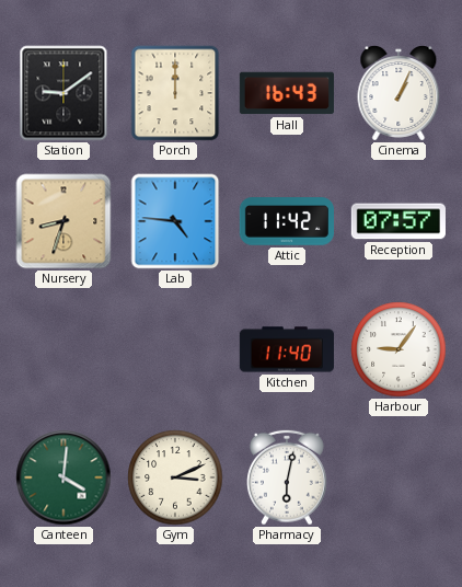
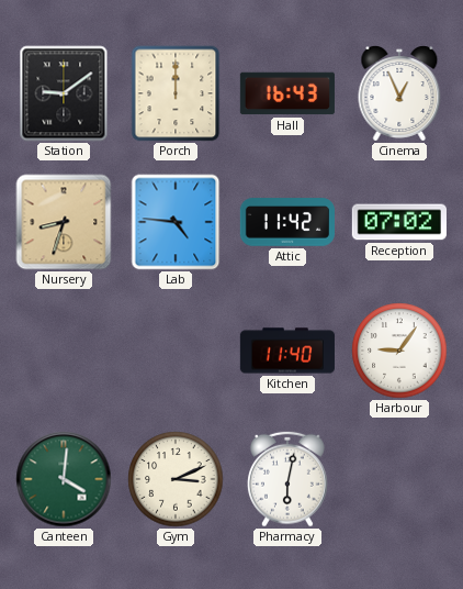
Cinema: 1:04 -> 12:56
Reception: 07:57 -> 07:02
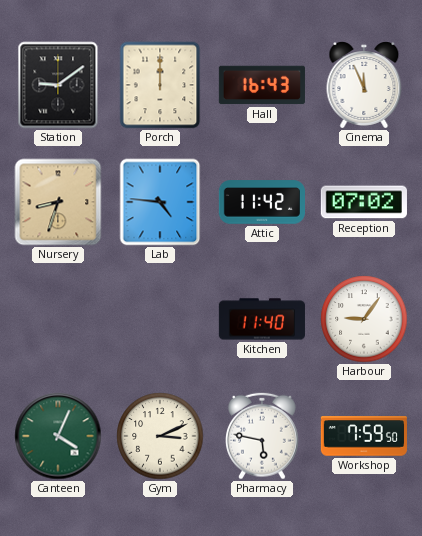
Cinema: 12:56 -> 11:56
Canteen: 4:01 -> 4:04
Pharmacy: 6:02 -> 5:47
Workshop: none -> 7:59
